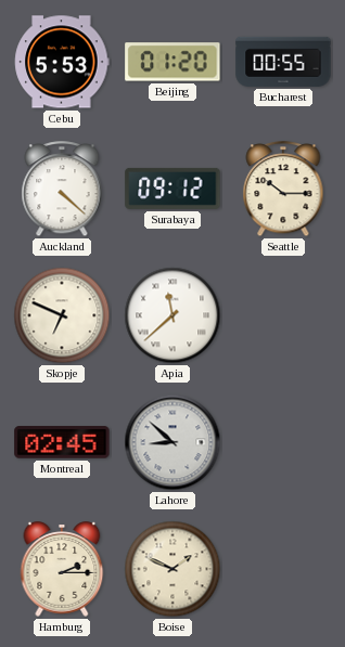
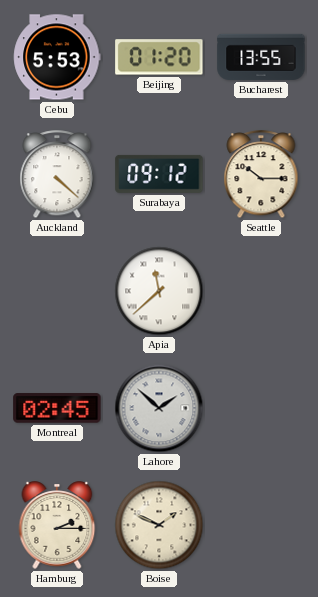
Bucharest: 00:55 -> 13:55
Skopje: 6:49 -> none
Lahore: 8:52 -> 1:52
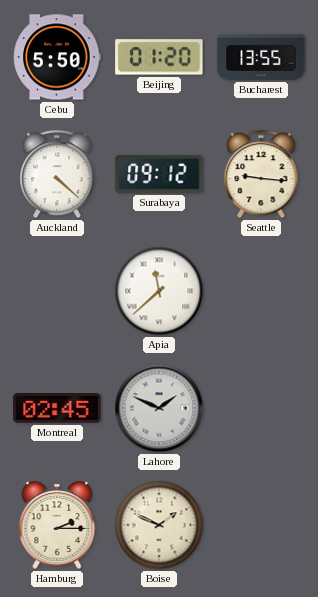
Cebu: 5:53 -> 5:50
Seattle: 10:15 -> 9:16
Lahore: 1:52 -> 1:49
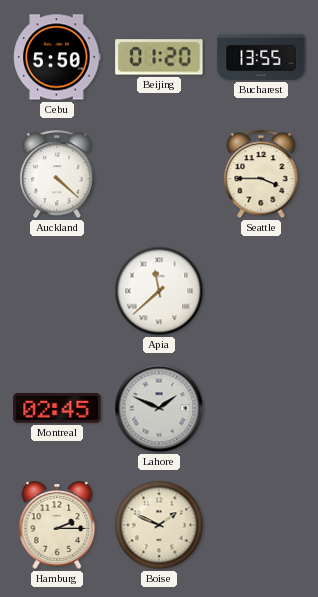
Surabaya: 09:12 -> none
Seattle: 9:16 -> 3:45
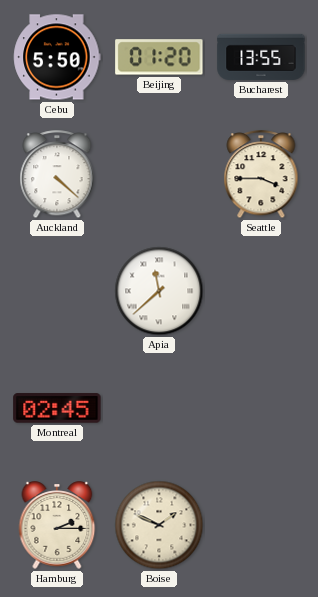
Lahore: 1:49 -> none
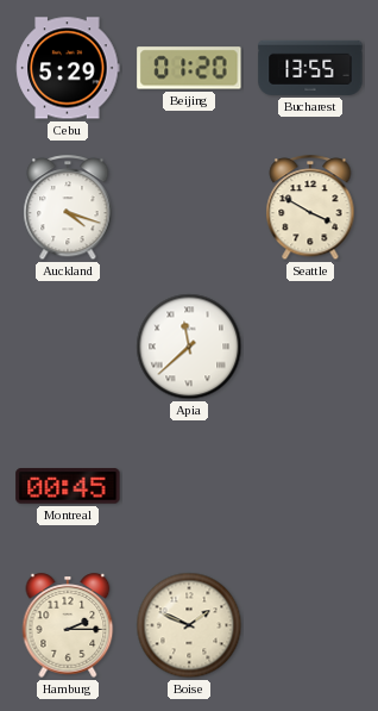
Cebu: 5:50 -> 5:29
Auckland: 4:22 -> 4:18
Seattle: 3:45 -> 3:50
Montreal: 02:45 -> 00:45
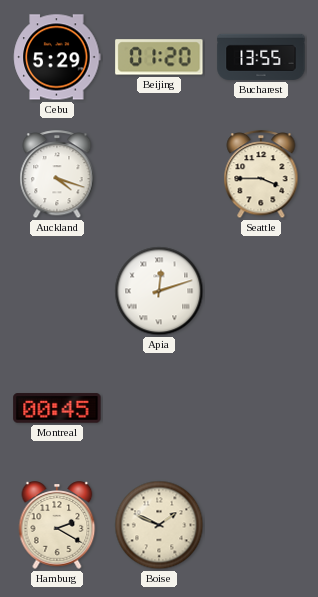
Seattle: 3:50 -> 3:45
Apia: 11:38 -> 12:12
Hamburg: 2:15 -> 2:20
